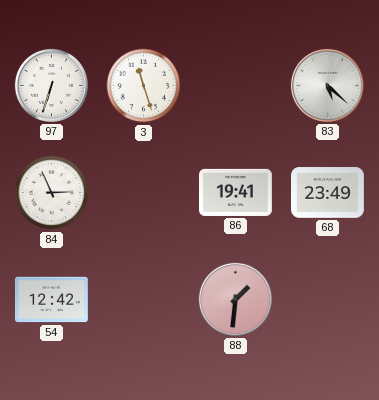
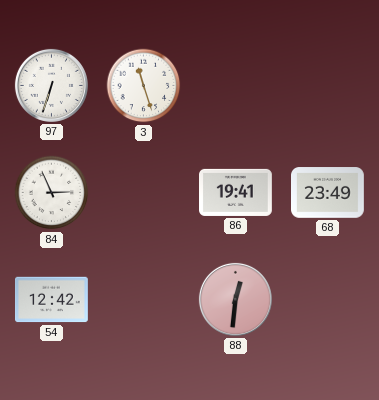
83: 5:22 -> none
88: 1:31 -> 12:31
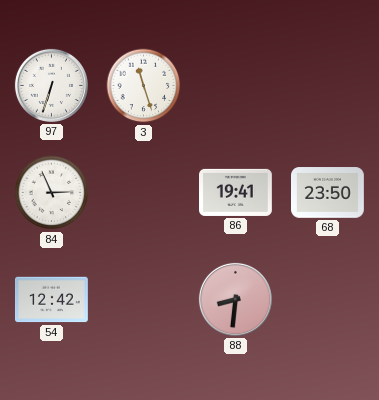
68: 23:49 -> 23:50
88: 12:31 -> 8:31
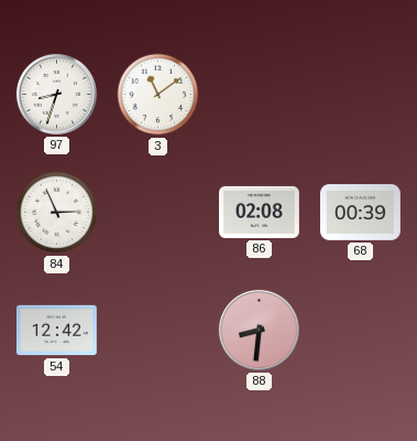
97: 6:33 -> 8:33
3: 11:27 -> 11:09
86: 19:41 -> 02:08
68: 23:50 -> 00:39
